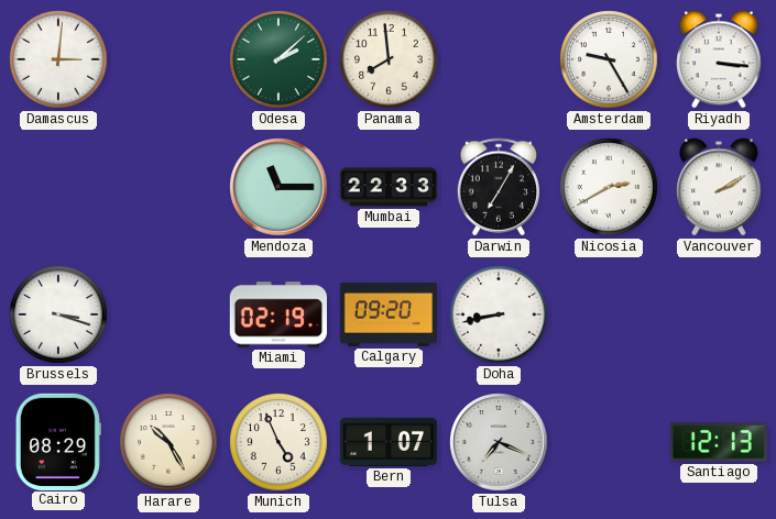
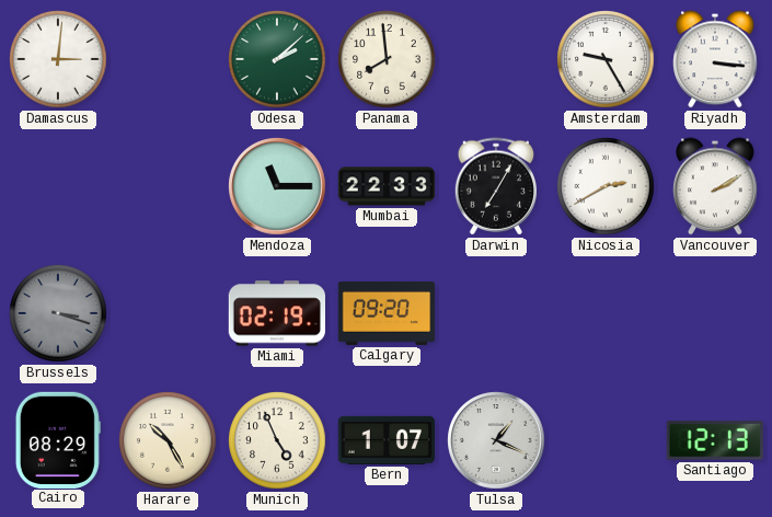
Brussels dial: white -> grey
Doha: 8:43 -> none
Tulsa: 7:19 -> 1:19
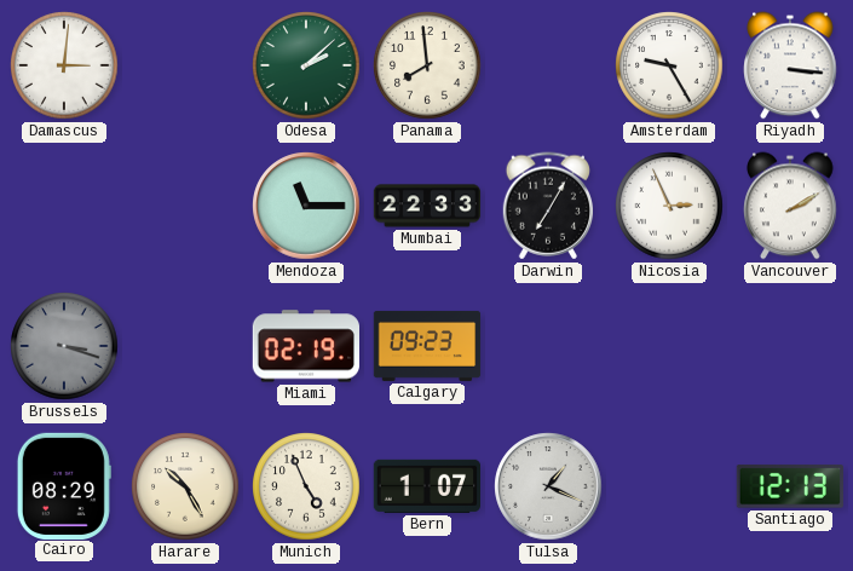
Nicosia: 2:40 -> 2:56
Calgary: 09:20 -> 09:23
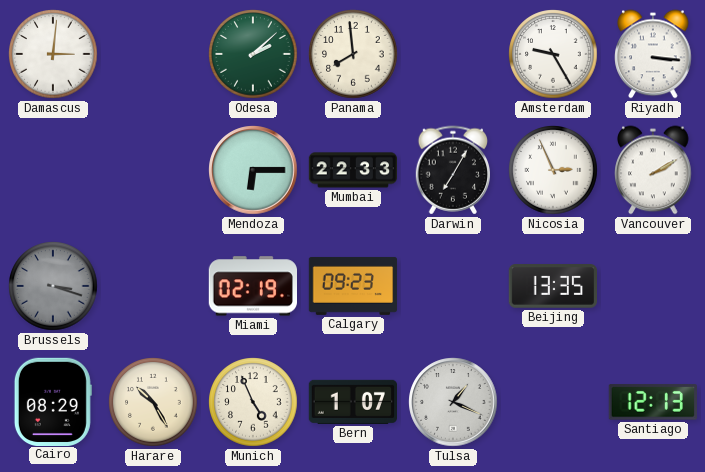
Mendoza: 11:15 -> 6:15
Beijing: none -> 13:35
